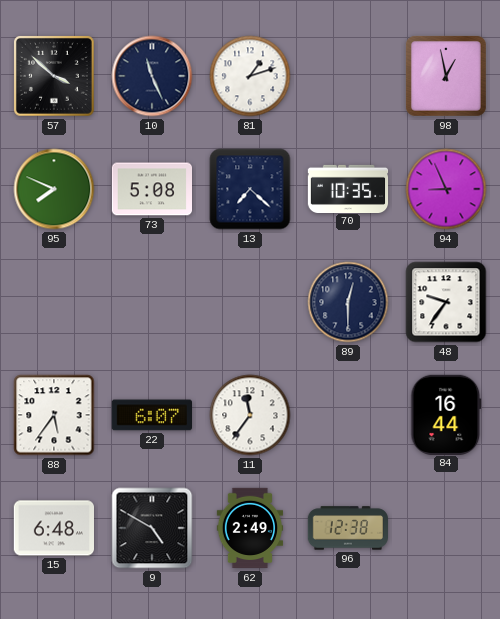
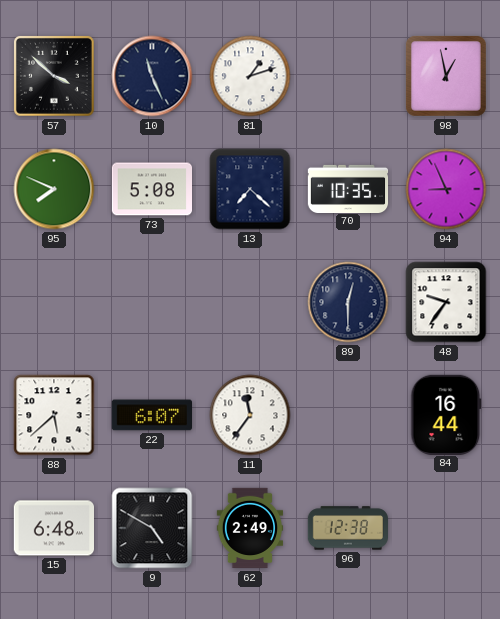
88: 5:36 -> 5:38
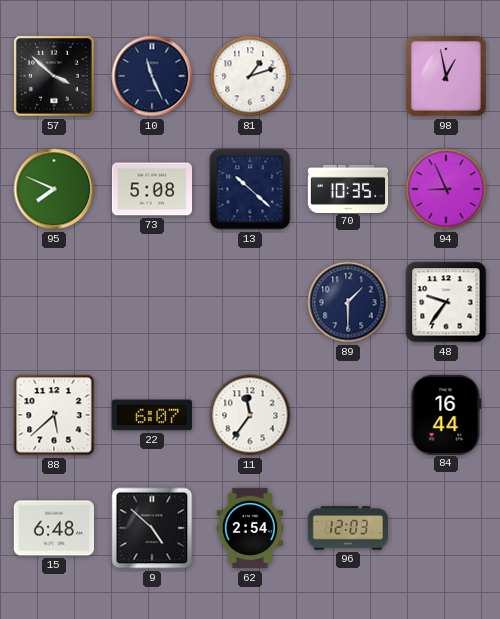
13: 7:22 -> 10:22
89: 12:30 -> 1:30
9: 4:50 -> 4:52
62: 2:49 -> 2:54
96: 12:38 -> 12:03
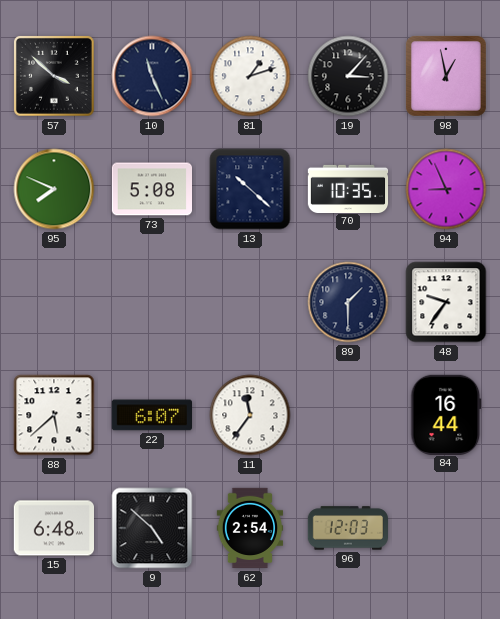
19: none -> 3:07
